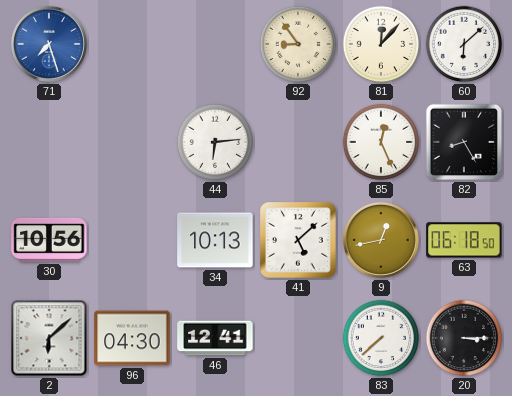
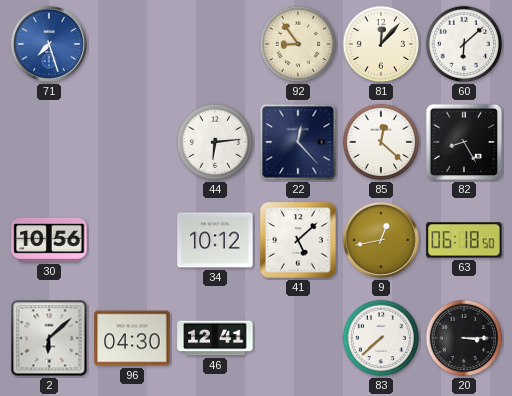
22: none -> 12:23
85: 12:26 -> 12:22
34: 10:13 -> 10:12
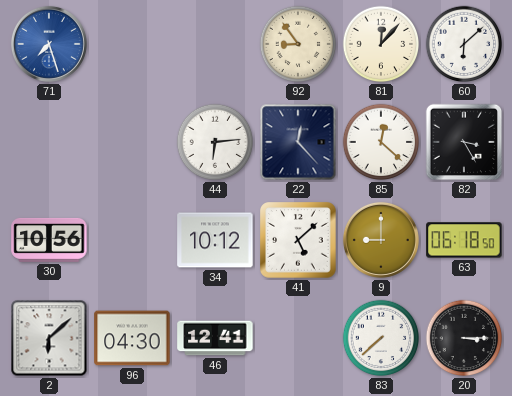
82: 8:25 -> 3:25
9: 12:43 -> 9:00
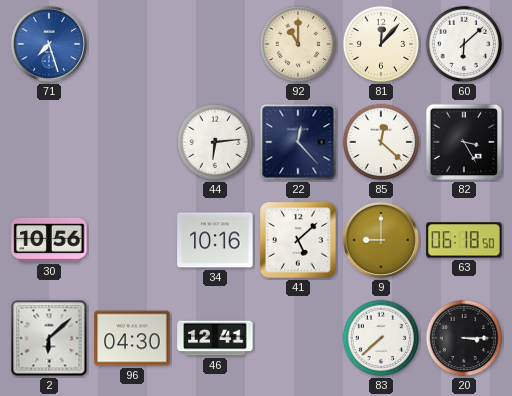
92: 8:54 -> 11:00
34: 10:12 -> 10:16
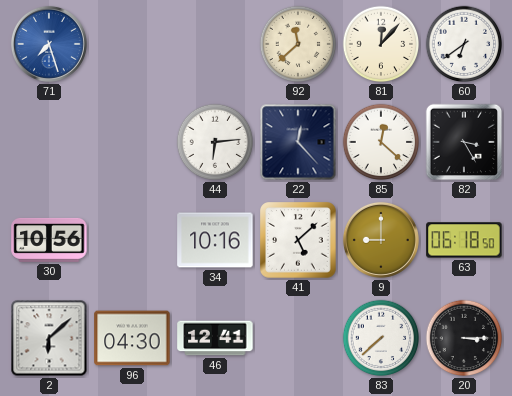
92: 11:00 -> 11:38
60: 6:08 -> 6:39
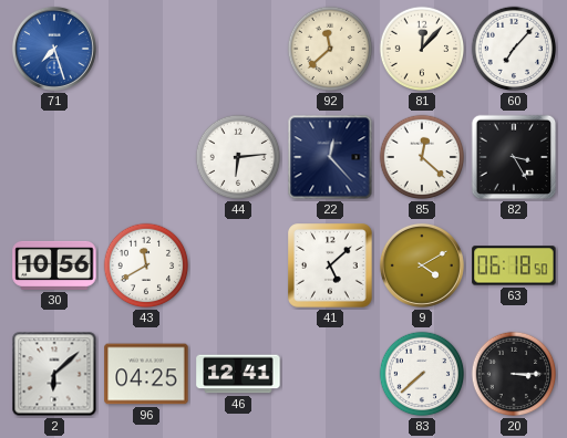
60: 6:39 -> 7:07
43: none -> 11:40
34: 10:16 -> none
9: 9:00 -> 4:10
96: 04:30 -> 04:25
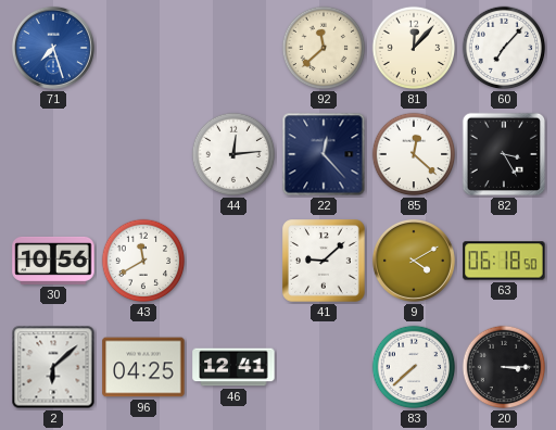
44: 6:14 -> 12:14
41: 5:08 -> 9:08
